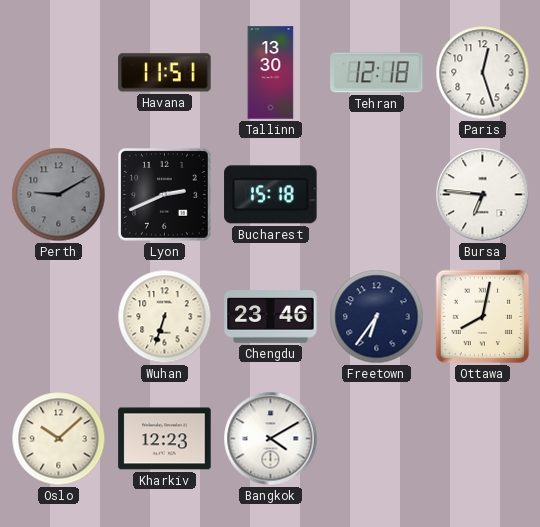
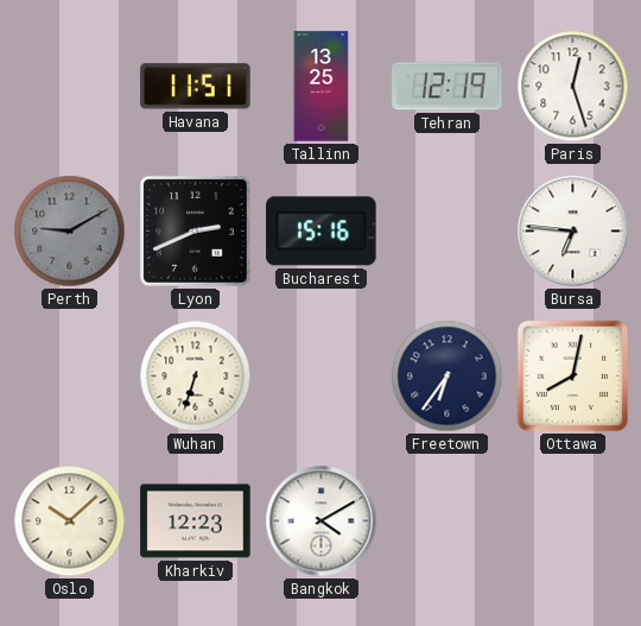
Tallinn: 13:30 -> 13:25
Tehran: 12:18 -> 12:19
Bucharest: 15:18 -> 15:16
Chengdu: 23:46 -> none
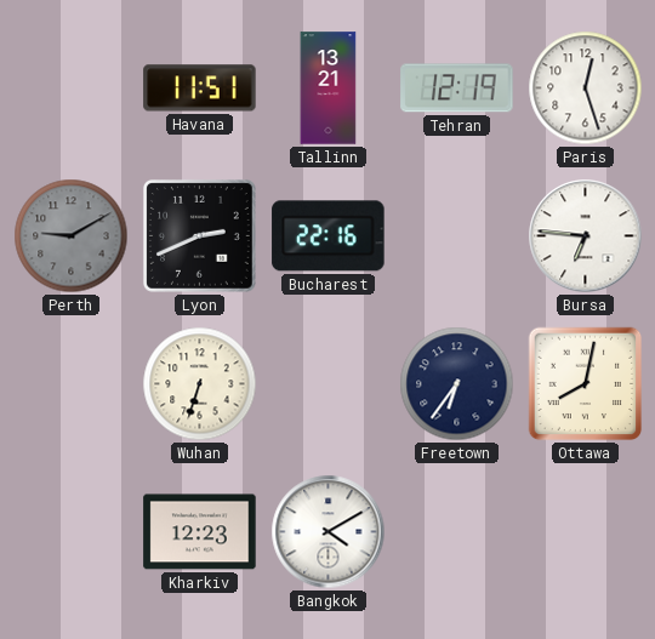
Tallinn: 13:25 -> 13:21
Bucharest: 15:16 -> 22:16
Oslo: 10:08 -> none
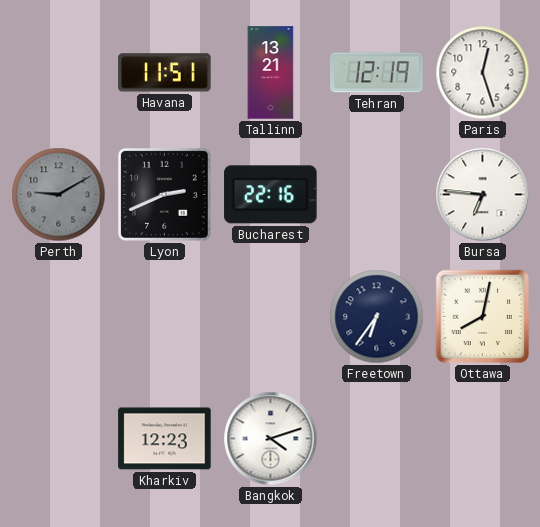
Wuhan: 6:33 -> none
Bangkok: 4:10 -> 4:12
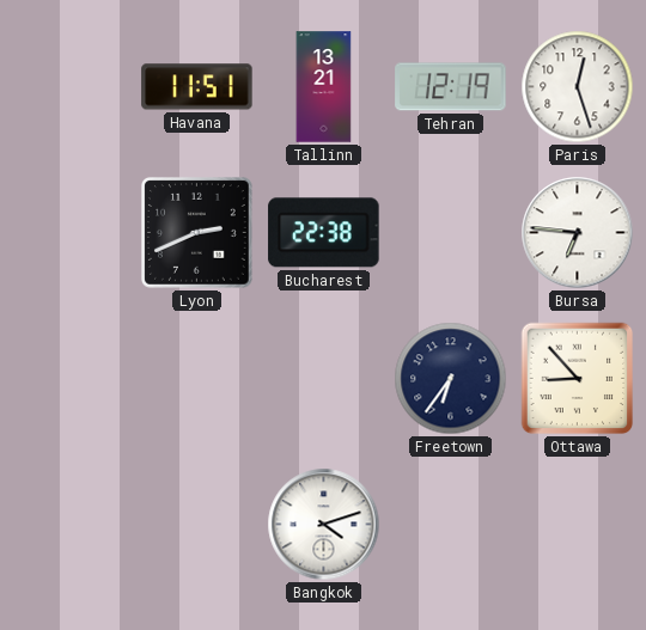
Perth: 9:10 -> none
Bucharest: 22:16 -> 22:38
Ottawa: 8:02 -> 8:53
Kharkiv: 12:23 -> none
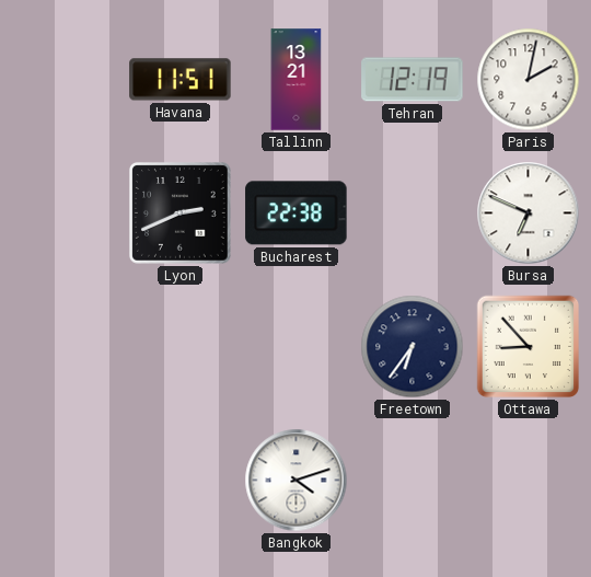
Paris: 12:27 -> 2:02
Bursa: 6:46 -> 6:49
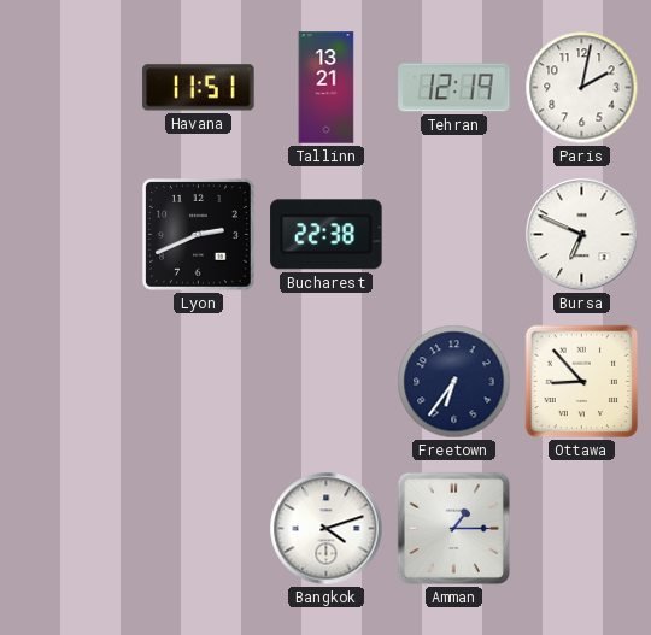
Amman: none -> 1:15
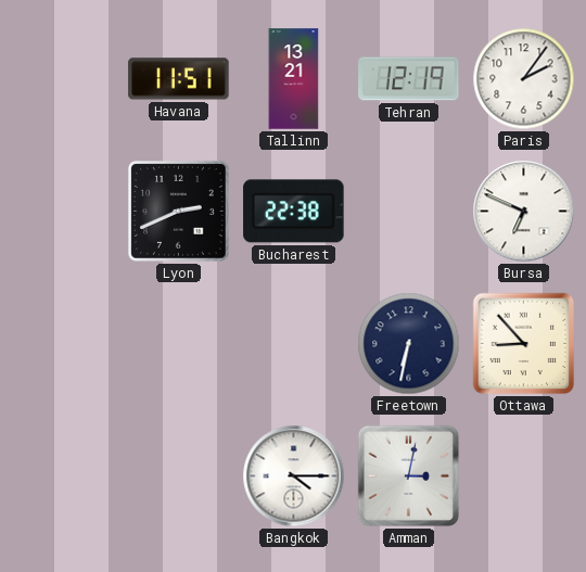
Paris: 2:02 -> 2:06
Freetown: 6:36 -> 6:32
Bangkok: 4:12 -> 4:15
Amman: 1:15 -> 3:02
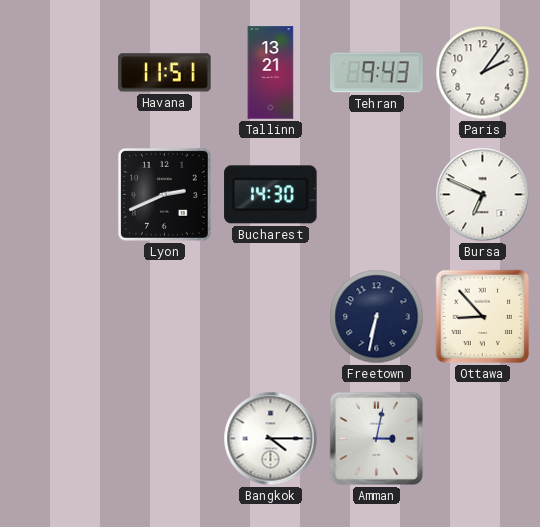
Tehran: 12:19 -> 9:43
Bucharest: 22:38 -> 14:30
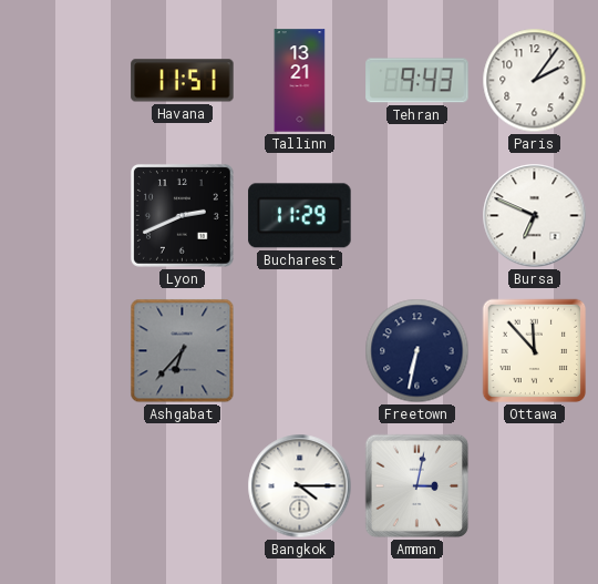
Bucharest: 14:30 -> 11:29
Ashgabat: none -> 6:37
Ottawa: 8:53 -> 11:53
